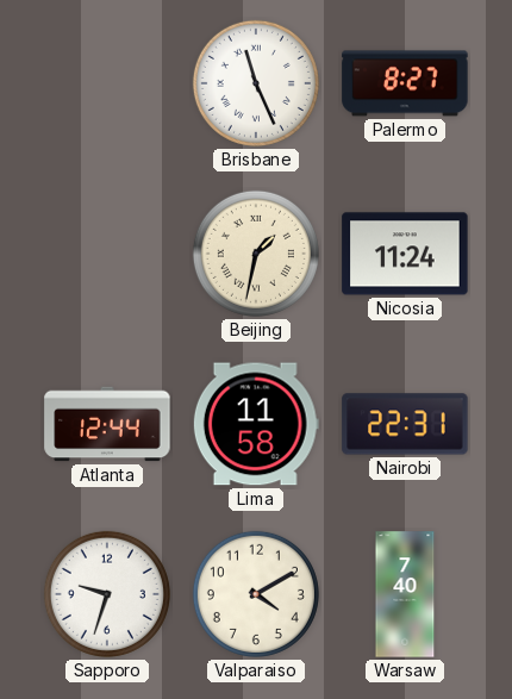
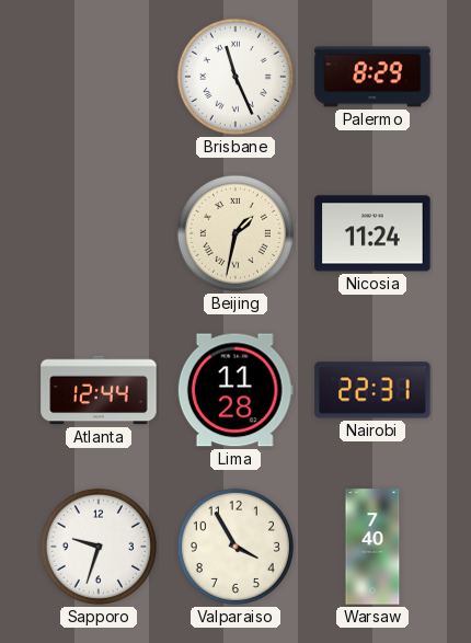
Palermo: 8:27 -> 8:29
Lima: 11:58 -> 11:28
Valparaiso: 4:10 -> 3:55
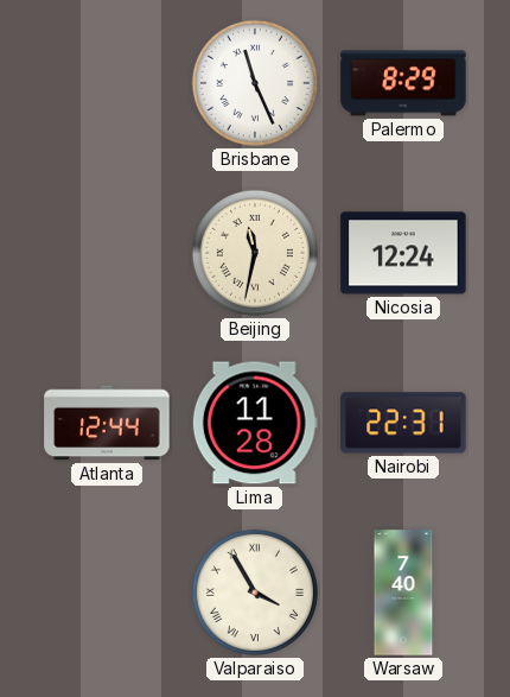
Beijing: 1:32 -> 11:32
Nicosia: 11:24 -> 12:24
Sapporo: 9:33 -> none
Valparaiso numerals: Arabic -> Roman
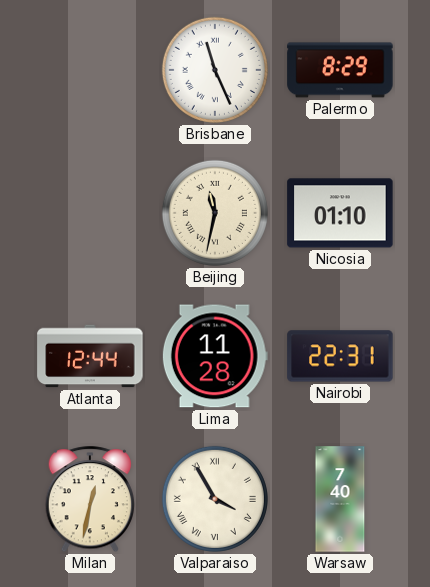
Nicosia: 12:24 -> 01:10
Milan: none -> 12:32
